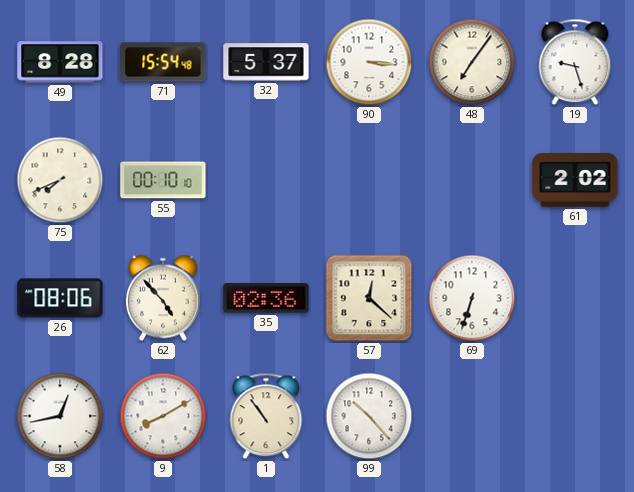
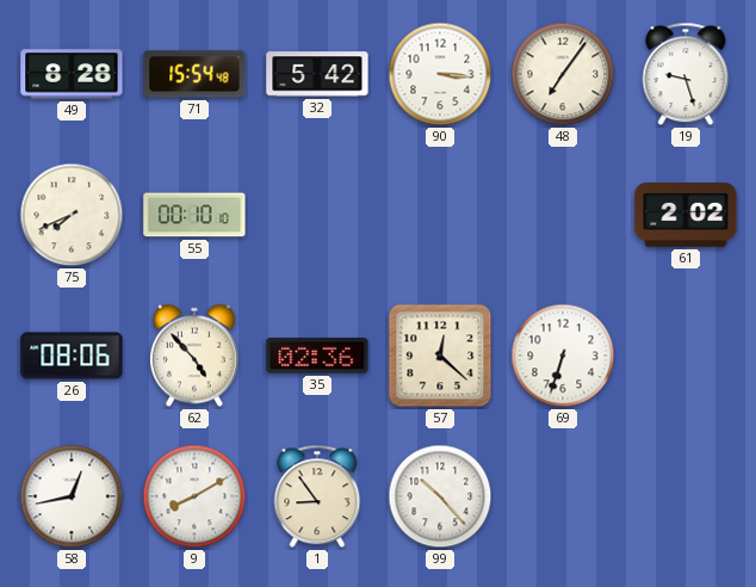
32: 5:37 -> 5:42
1: 10:54 -> 8:54
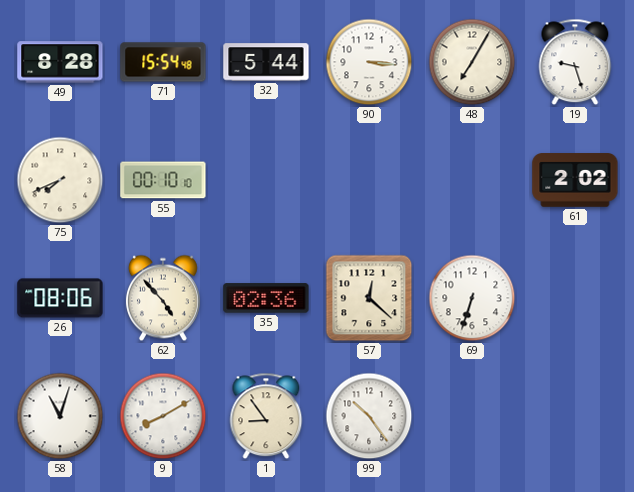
32: 5:42 -> 5:44
48: 7:06 -> 7:05
58: 12:43 -> 11:03
99: 10:23 -> 10:24
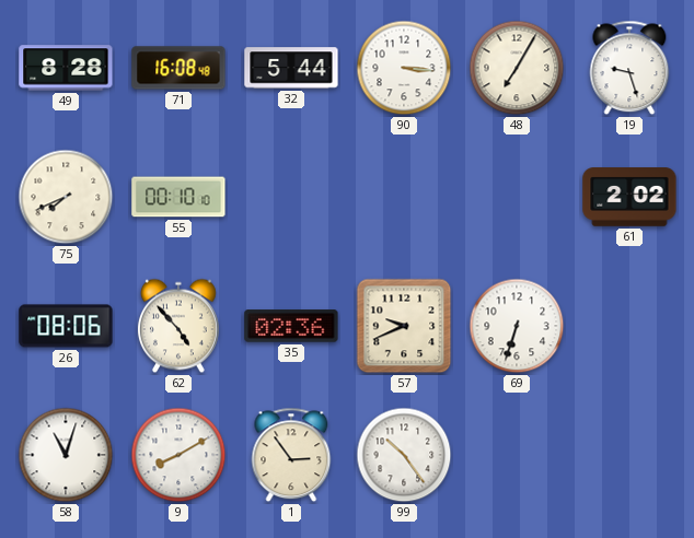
71: 15:54 -> 16:08
57: 12:22 -> 9:41
1: 8:54 -> 2:54
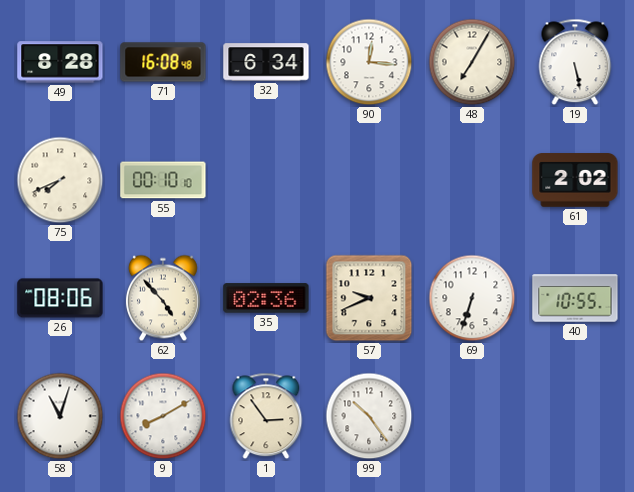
32: 5:44 -> 6:34
90: 3:16 -> 12:16
19: 9:27 -> 5:28
40: none -> 10:55
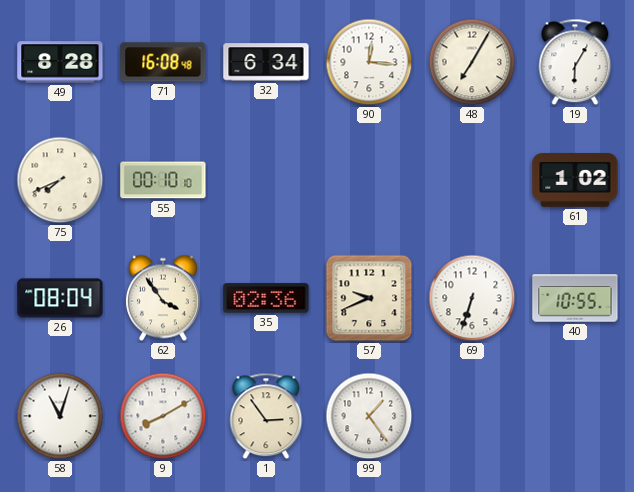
19: 5:28 -> 6:05
61: 2:02 -> 1:02
26: 08:06 -> 08:04
62: 4:53 -> 3:54
99: 10:24 -> 1:24
